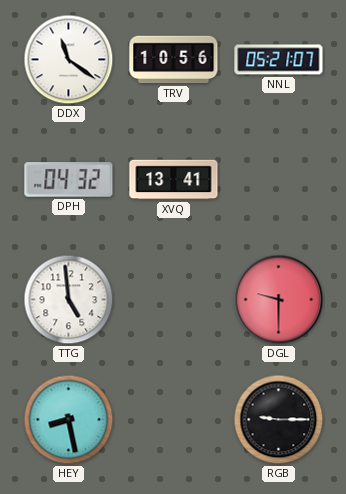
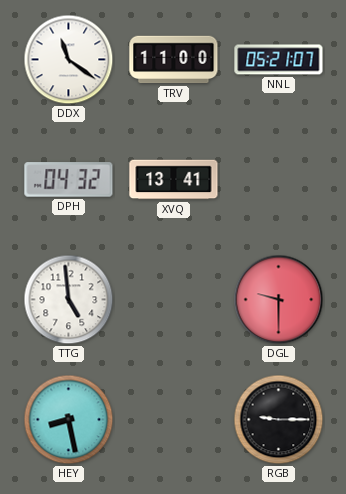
TRV: 10:56 -> 11:00
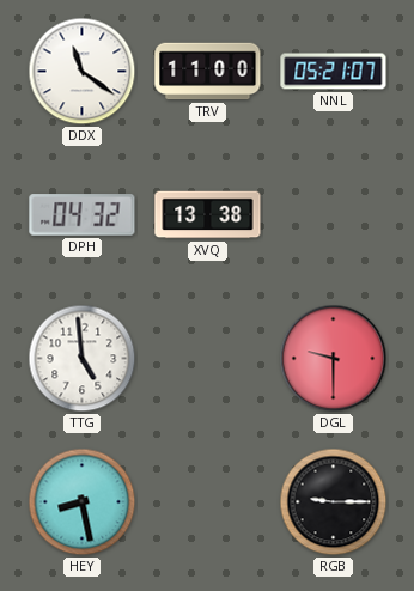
XVQ: 13:41 -> 13:38
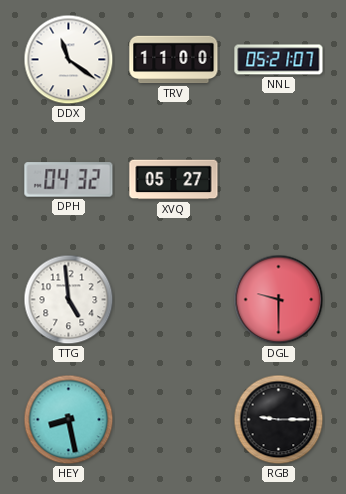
XVQ: 13:38 -> 05:27
